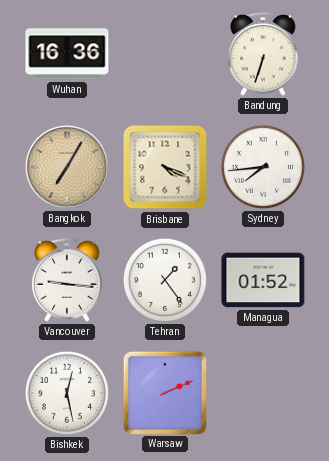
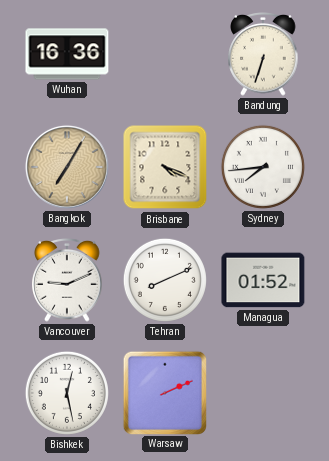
Vancouver: 9:16 -> 9:11
Tehran: 1:24 -> 8:11
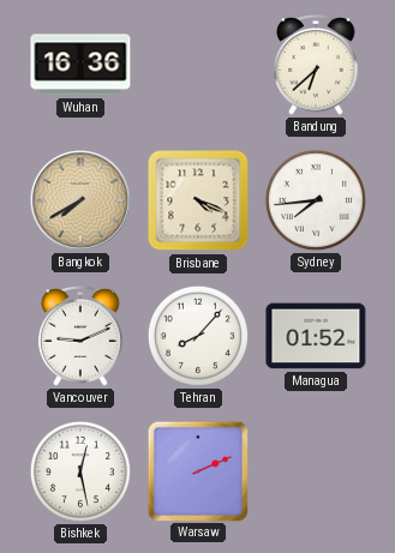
Bandung: 6:33 -> 6:38
Bangkok: 7:05 -> 7:40
Tehran: 8:11 -> 8:07
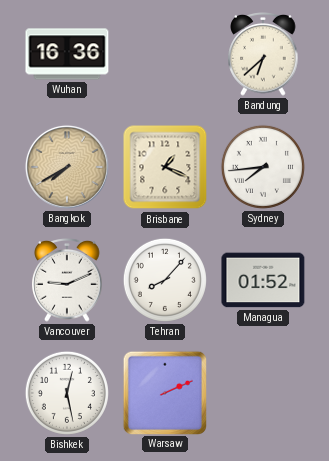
Brisbane: 4:19 -> 1:19
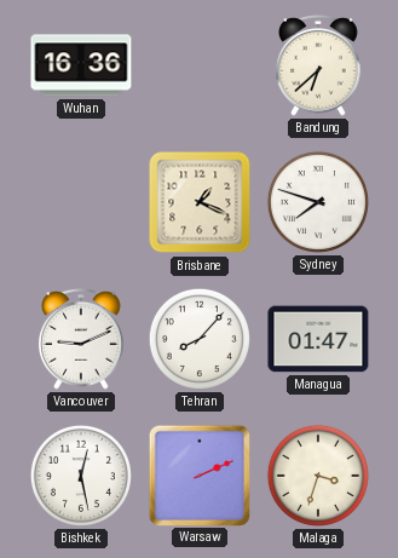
Bangkok: 7:40 -> none
Sydney: 7:44 -> 7:48
Managua: 01:52 -> 01:47
Malaga: none -> 3:33
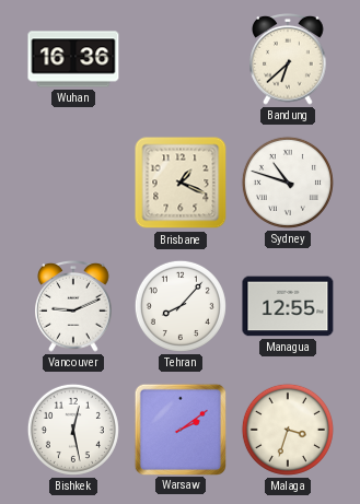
Sydney: 7:48 -> 10:48
Managua: 01:47 -> 12:55
Warsaw: 2:11 -> 2:09
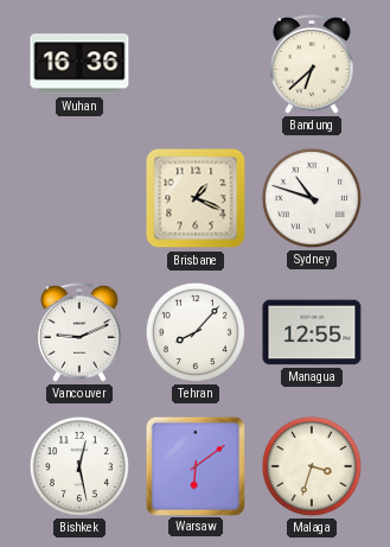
Warsaw: 2:09 -> 6:09
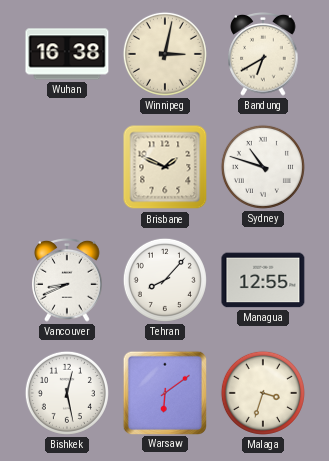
Wuhan: 16:36 -> 16:38
Winnipeg: none -> 3:02
Bandung: 6:38 -> 6:40
Brisbane: 1:19 -> 1:49
Vancouver: 9:11 -> 8:41
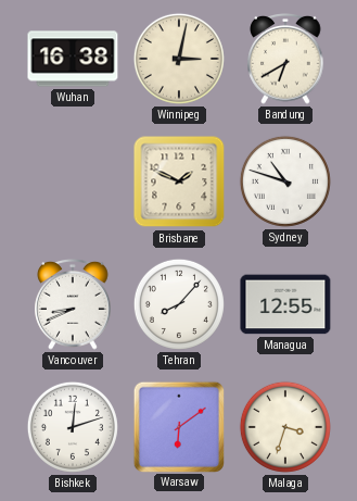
Bishkek: 12:28 -> 12:12
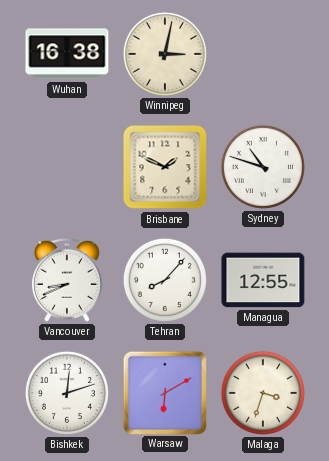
Bandung: 6:40 -> none
Warsaw: 6:09 -> 6:10
